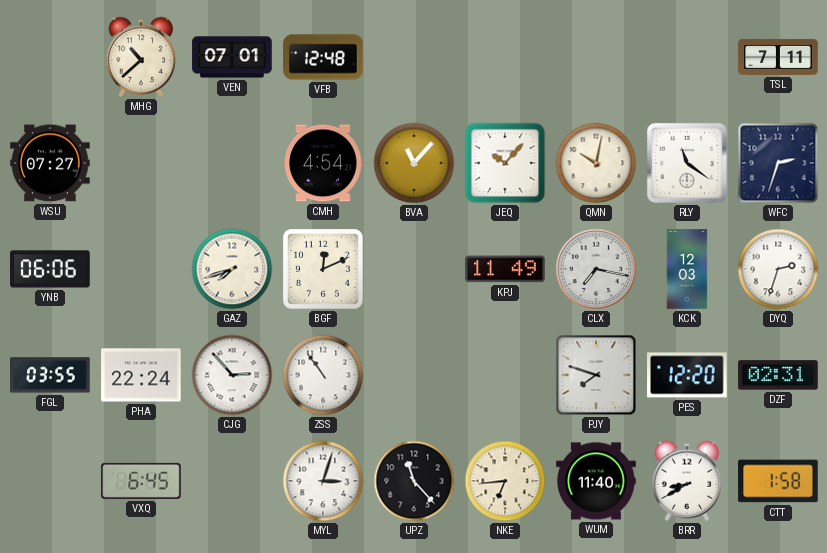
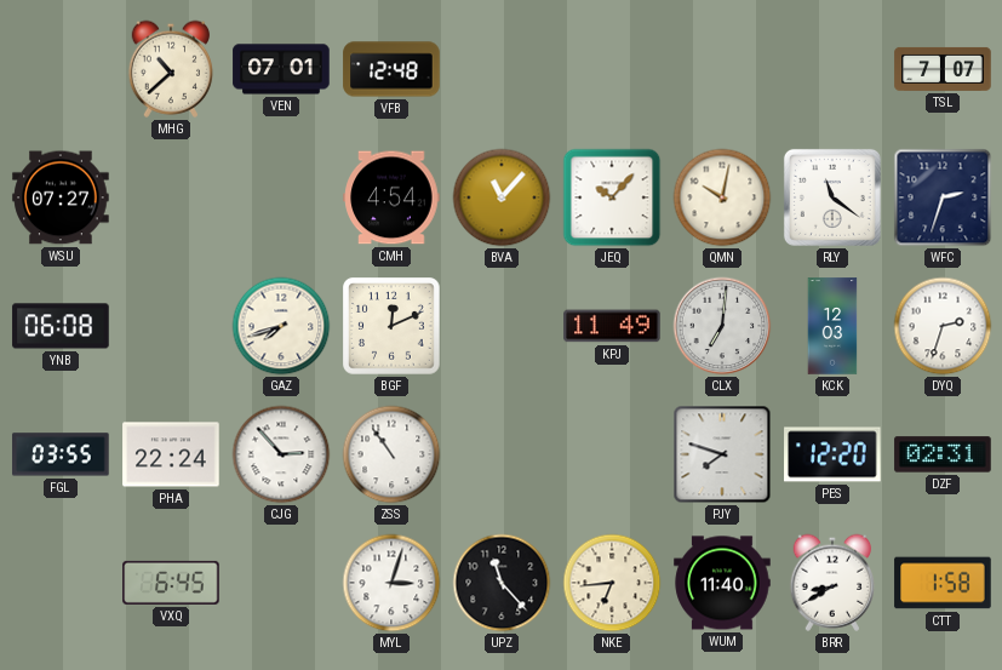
TSL: 7:11 -> 7:07
YNB: 06:06 -> 06:08
CLX: 7:17 -> 7:01
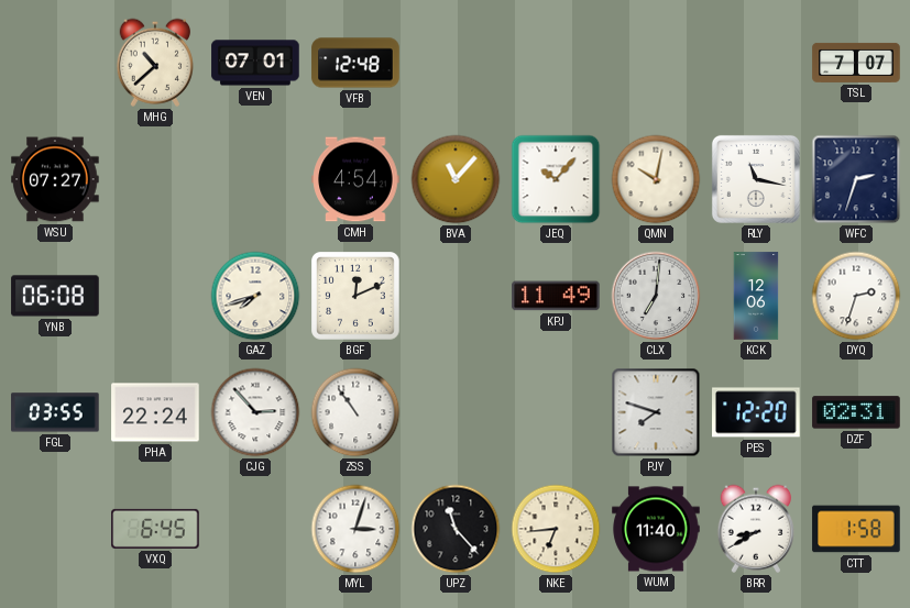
RLY: 11:21 -> 11:17
KCK: 12:03 -> 12:06
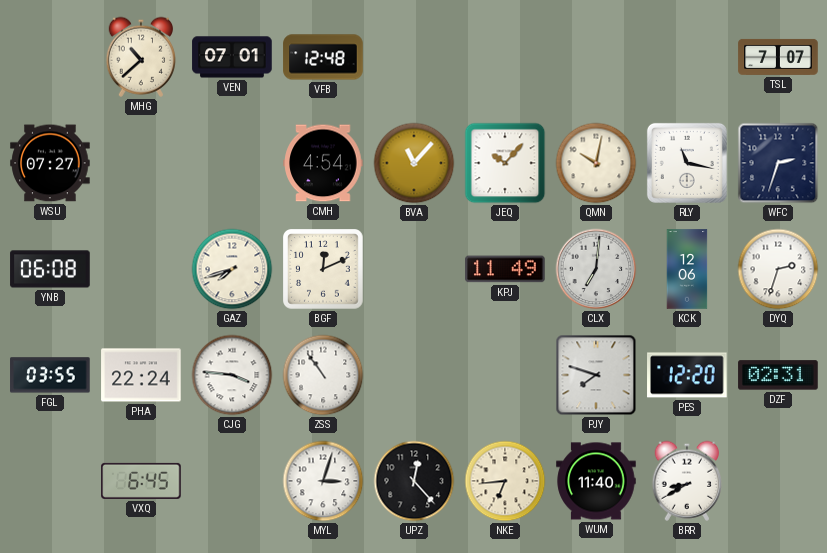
CJG: 2:53 -> 3:46
UPZ: 11:23 -> 12:23
CTT: 1:58 -> none
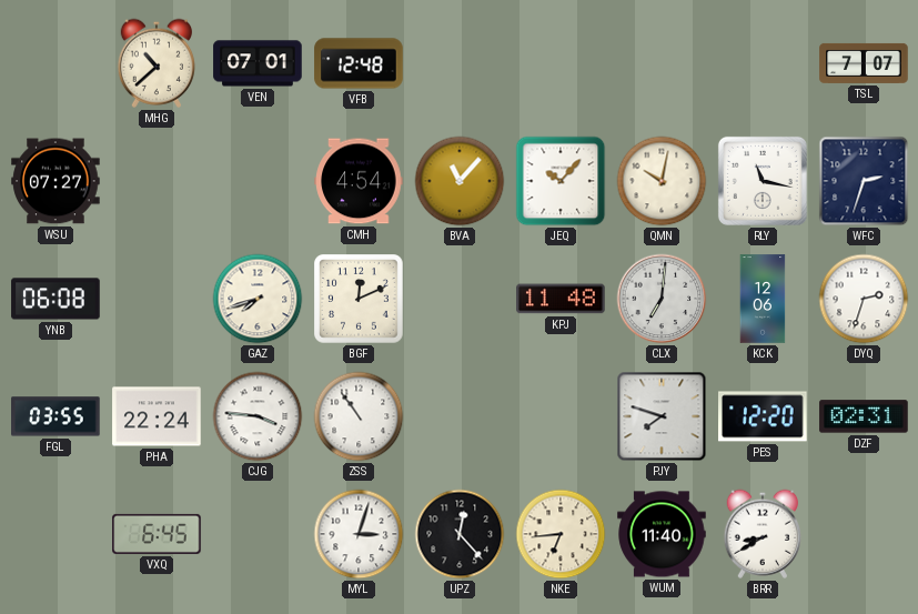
KPJ: 11:49 -> 11:48
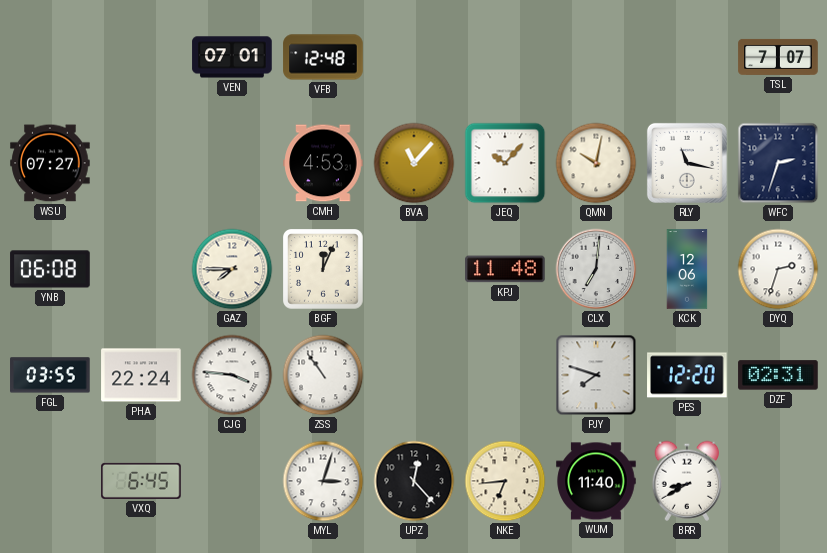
MHG: 10:38 -> none
CMH: 4:54 -> 4:53
GAZ: 7:42 -> 7:45
BGF: 12:11 -> 12:04
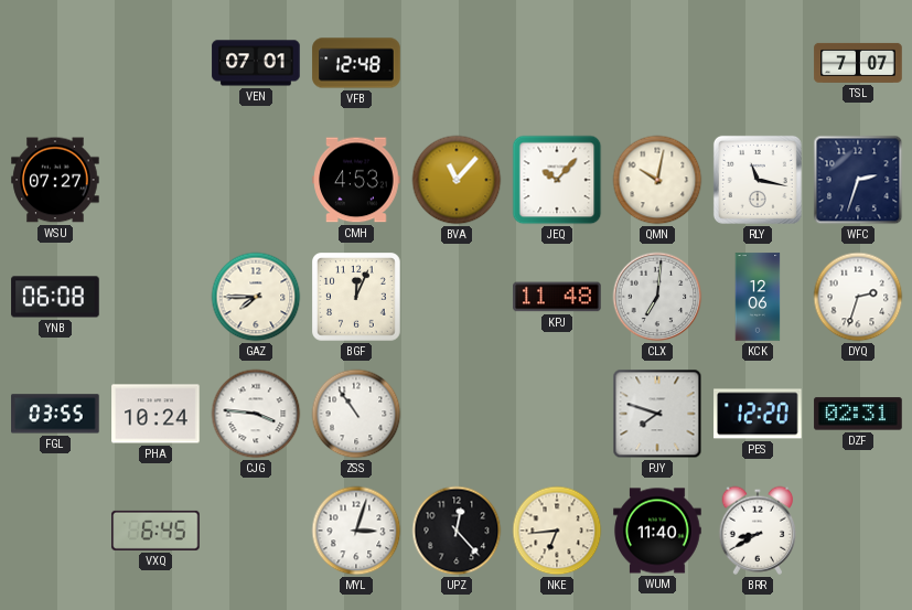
PHA: 22:24 -> 10:24
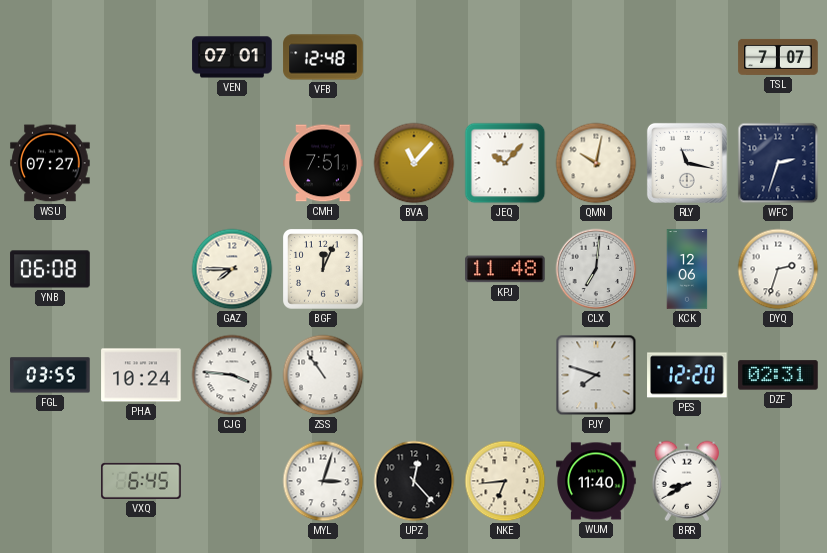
CMH: 4:53 -> 7:51
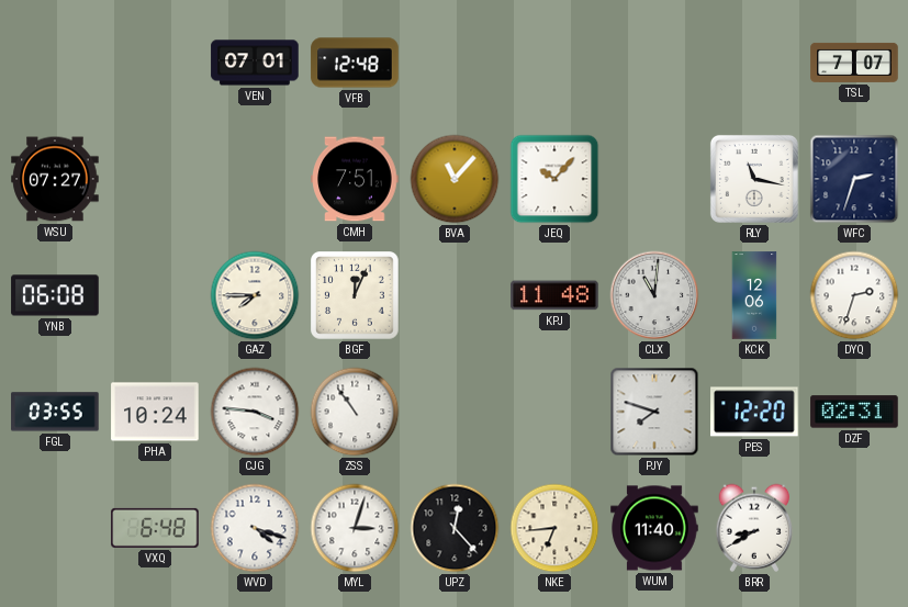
QMN: 10:02 -> none
CLX: 7:01 -> 11:01
VXQ: 6:45 -> 6:48
WVD: none -> 4:18
